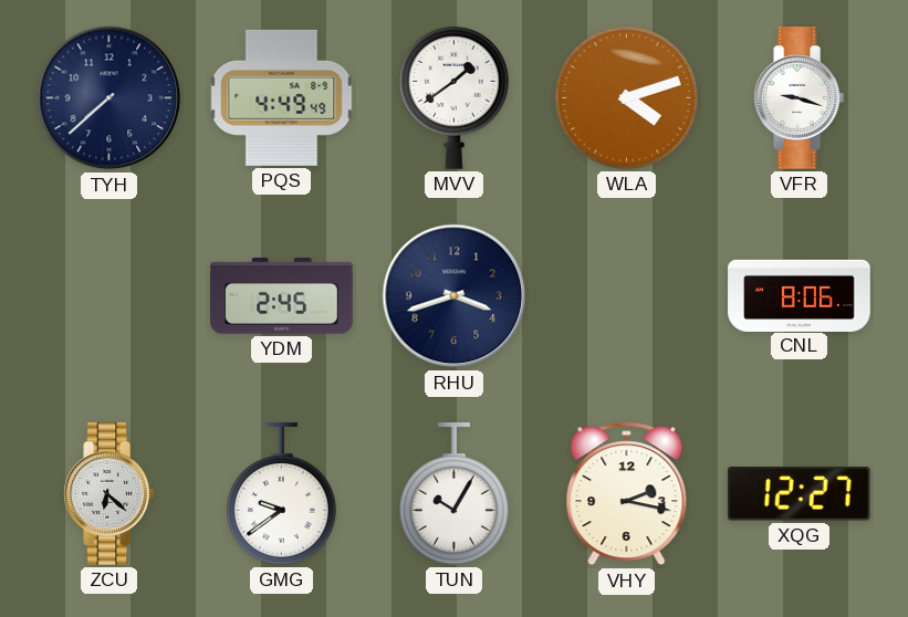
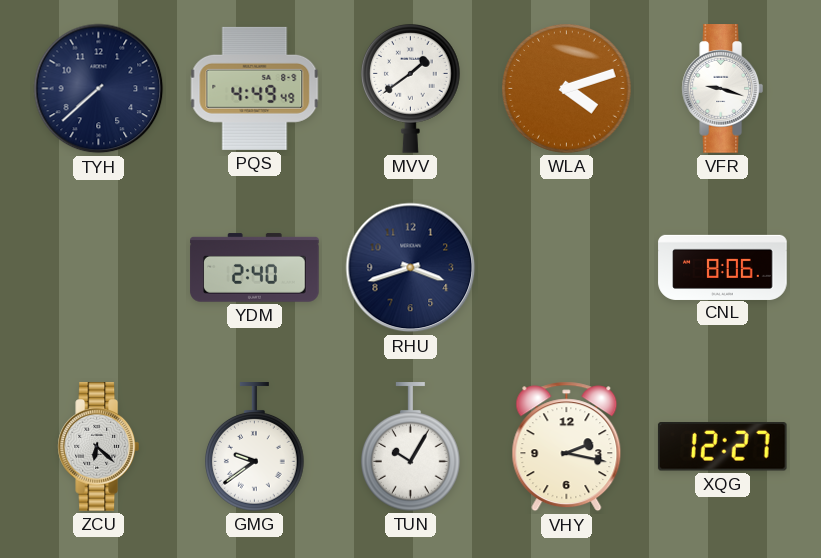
YDM: 2:45 -> 2:40
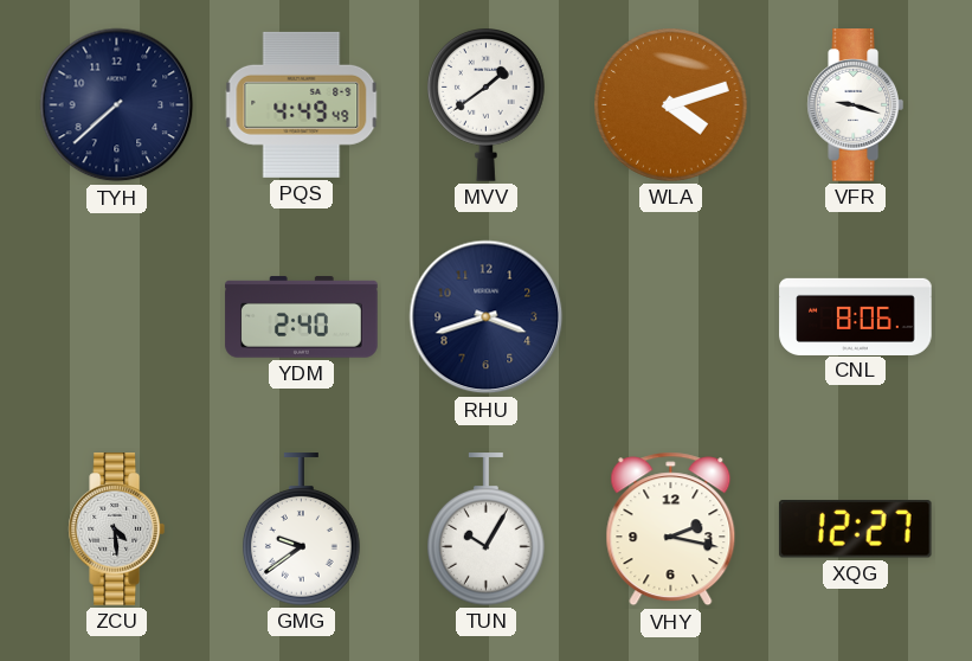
ZCU: 6:22 -> 4:29
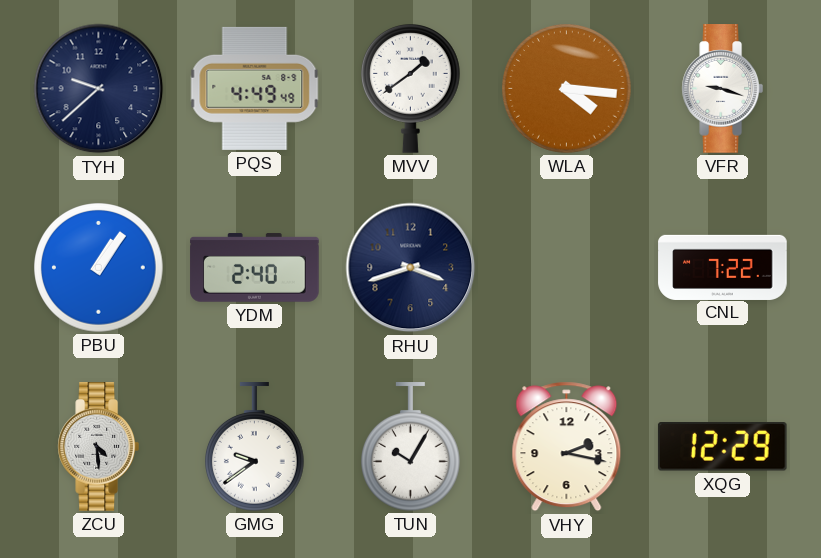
TYH: 7:38 -> 9:38
WLA: 4:12 -> 4:16
PBU: none -> 1:06
CNL: 8:06 -> 7:22
XQG: 12:27 -> 12:29
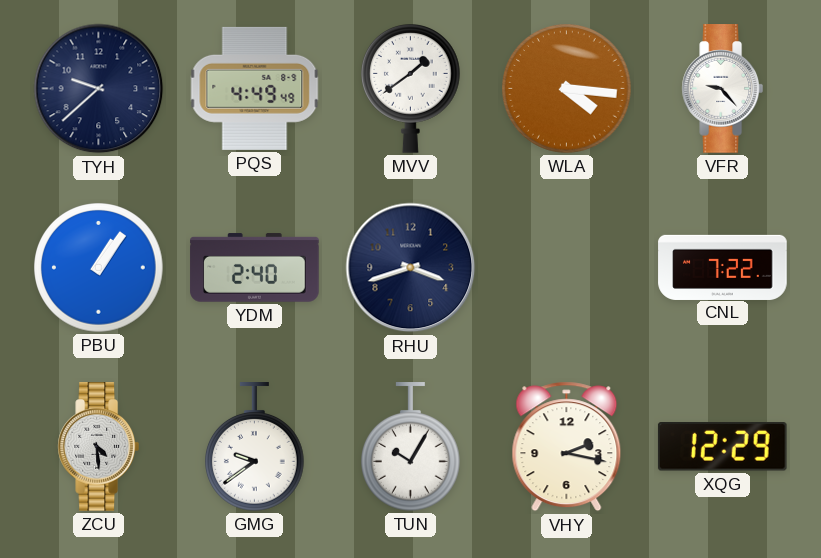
VFR: 9:18 -> 9:23
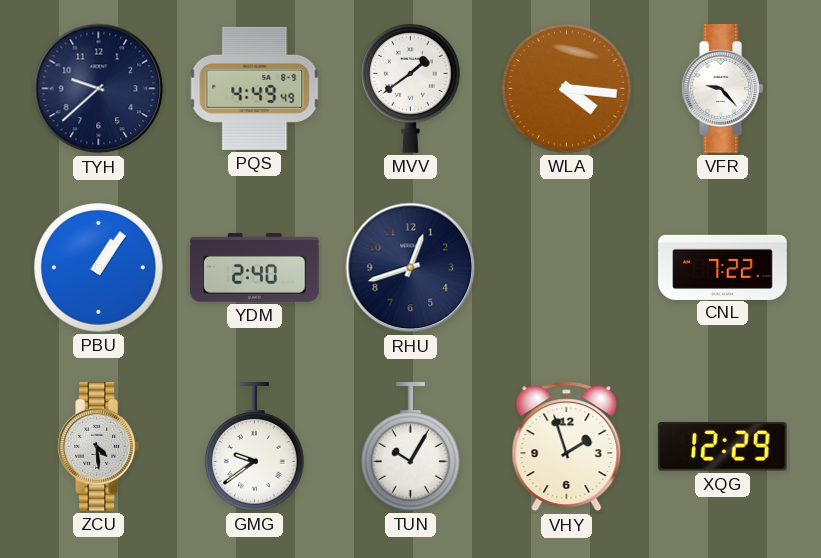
RHU: 3:42 -> 12:42
VHY: 2:17 -> 1:57
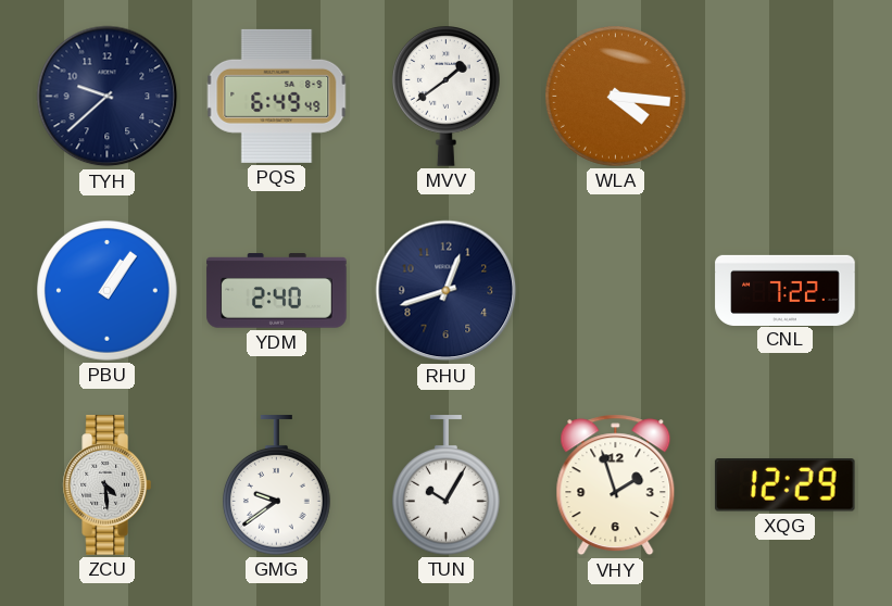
PQS: 4:49 -> 6:49
VFR: 9:23 -> none
